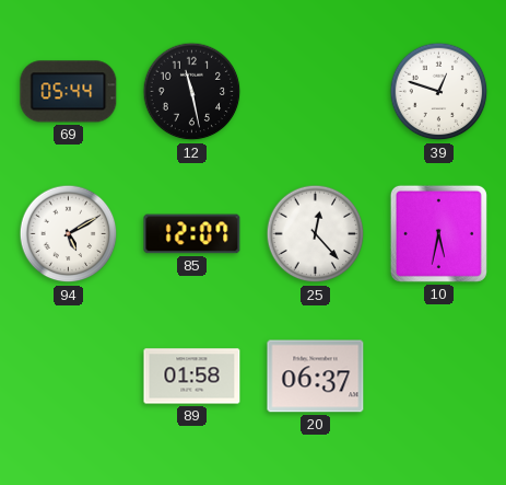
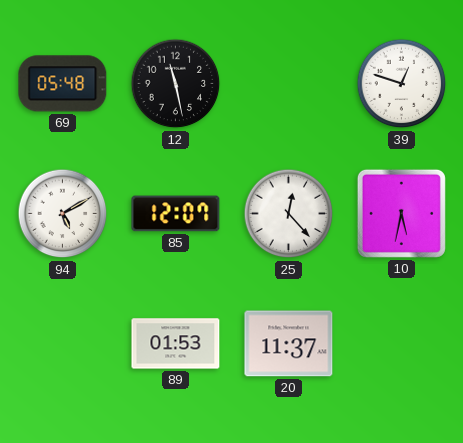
69: 05:44 -> 05:48
89: 01:58 -> 01:53
20: 06:37 -> 11:37
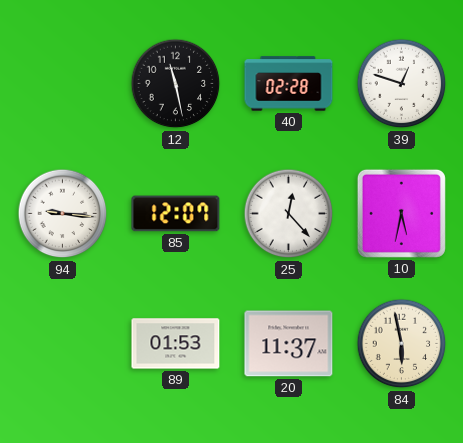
69: 05:48 -> none
40: none -> 02:28
94: 5:10 -> 9:16
84: none -> 5:58
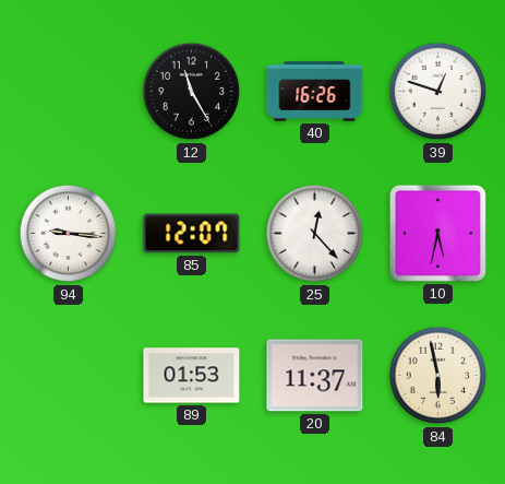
12: 11:28 -> 11:25
40: 02:28 -> 16:26
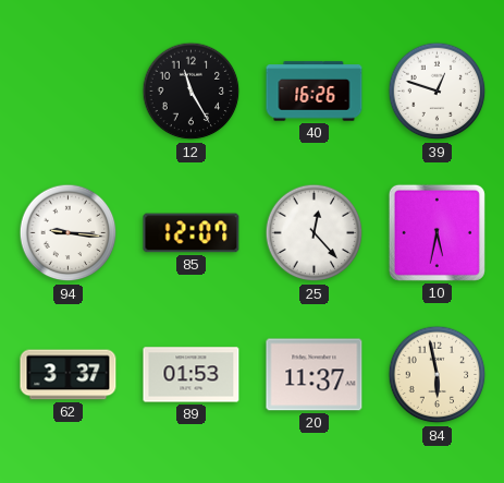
62: none -> 3:37
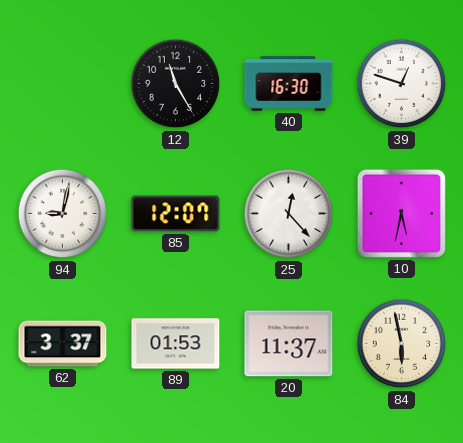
40: 16:26 -> 16:30
94: 9:16 -> 9:02
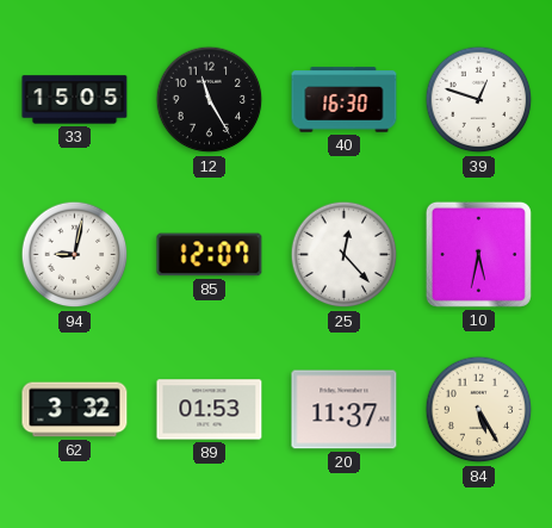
33: none -> 15:05
62: 3:37 -> 3:32
84: 5:58 -> 5:25
